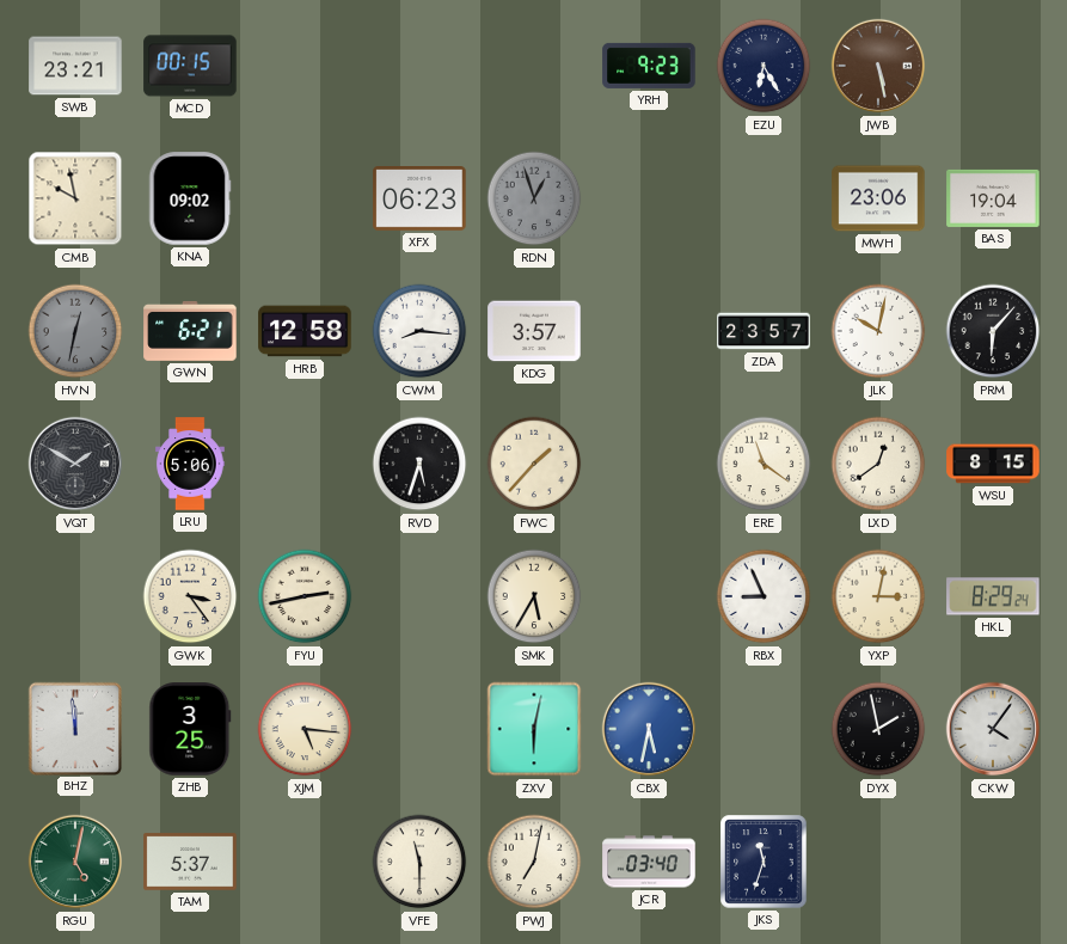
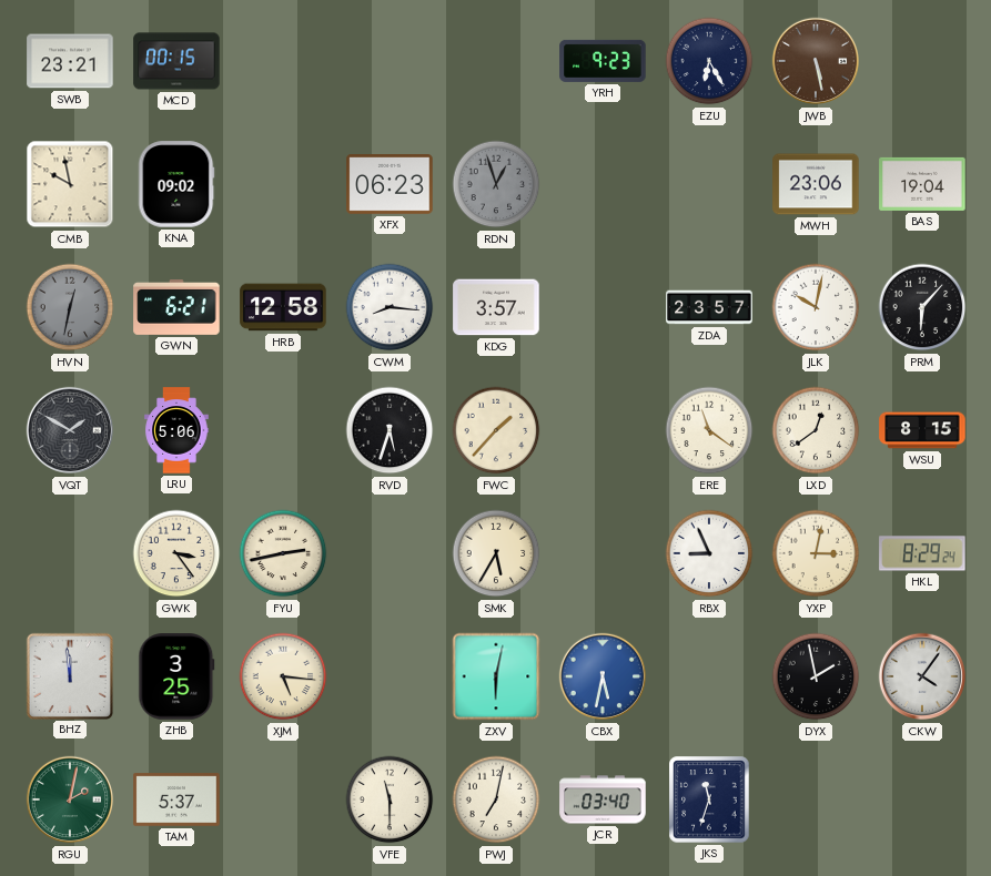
RGU: 5:02 -> 2:02
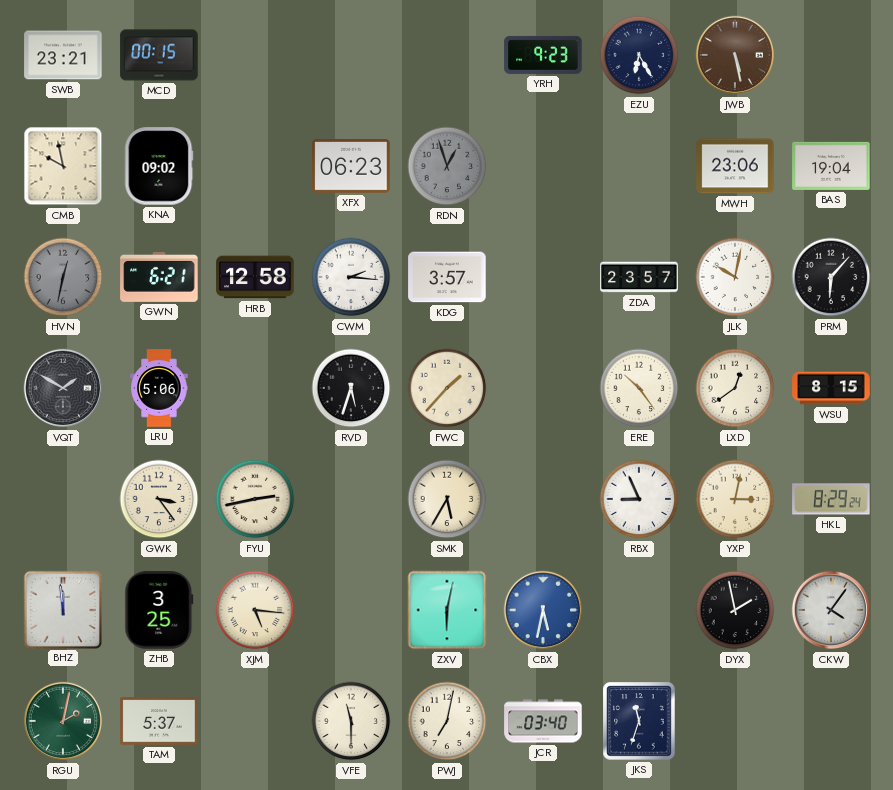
CWM: 8:16 -> 2:16
ERE: 11:21 -> 10:24
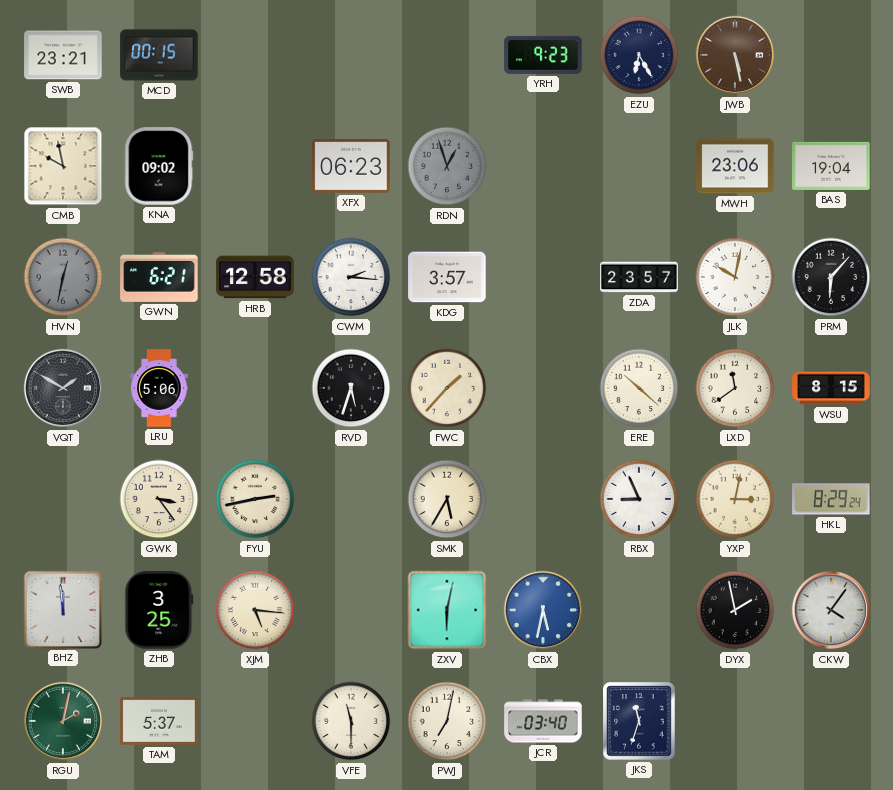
ERE: 10:24 -> 10:22
LXD: 12:39 -> 11:39
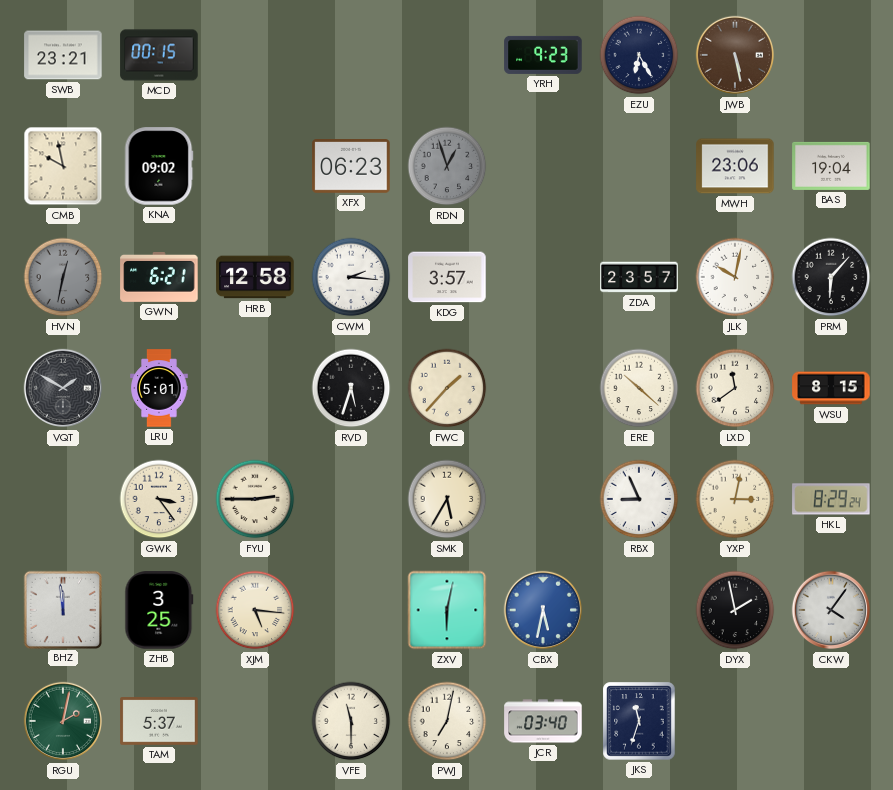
LRU: 5:06 -> 5:01
FYU: 2:43 -> 2:45
